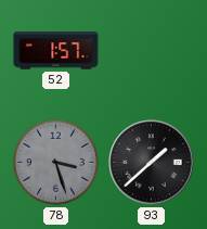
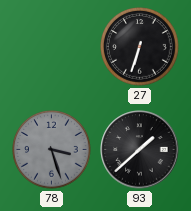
52: 1:57 -> none
27: none -> 6:33
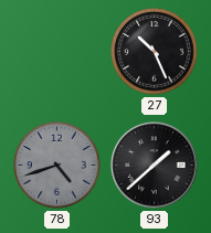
27: 6:33 -> 10:26
78: 3:27 -> 4:42
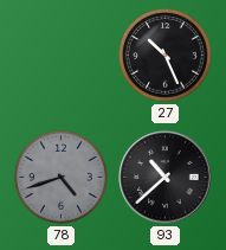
93: 1:38 -> 10:38
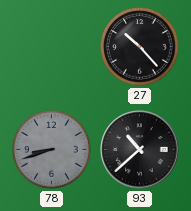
27: 10:26 -> 10:23
78: 4:42 -> 8:42
